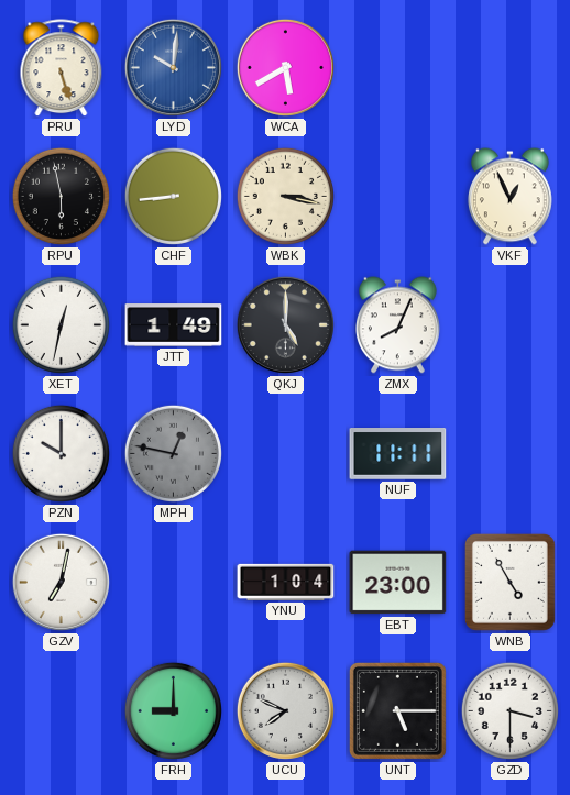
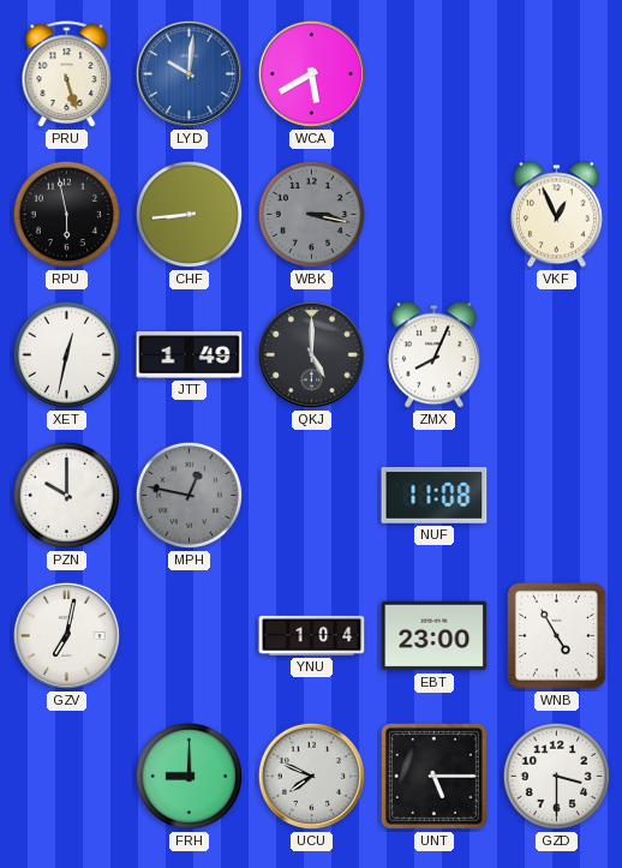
WBK dial: cream -> grey
NUF: 11:11 -> 11:08
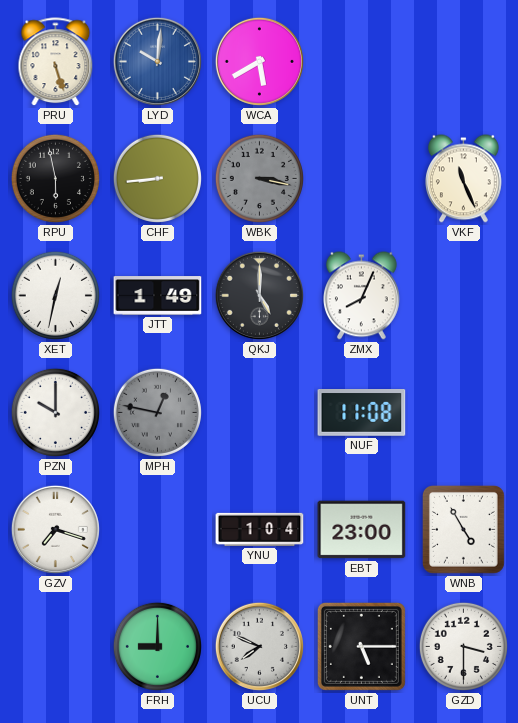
VKF: 12:56 -> 11:26
GZV: 7:02 -> 7:18
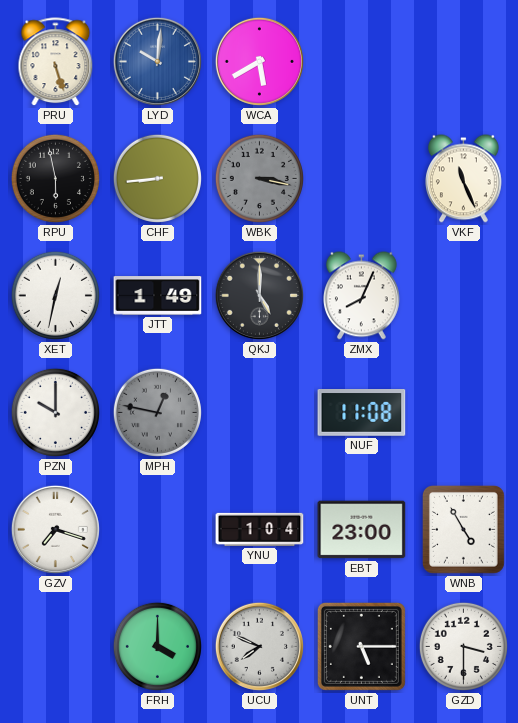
FRH: 9:00 -> 4:00
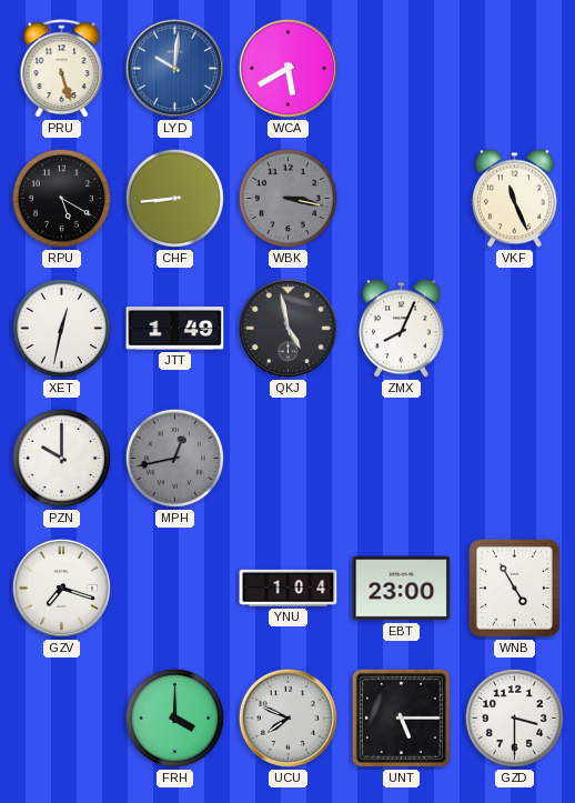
RPU: 5:58 -> 5:20
QKJ: 5:00 -> 4:58
MPH: 12:47 -> 12:43
NUF: 11:08 -> none
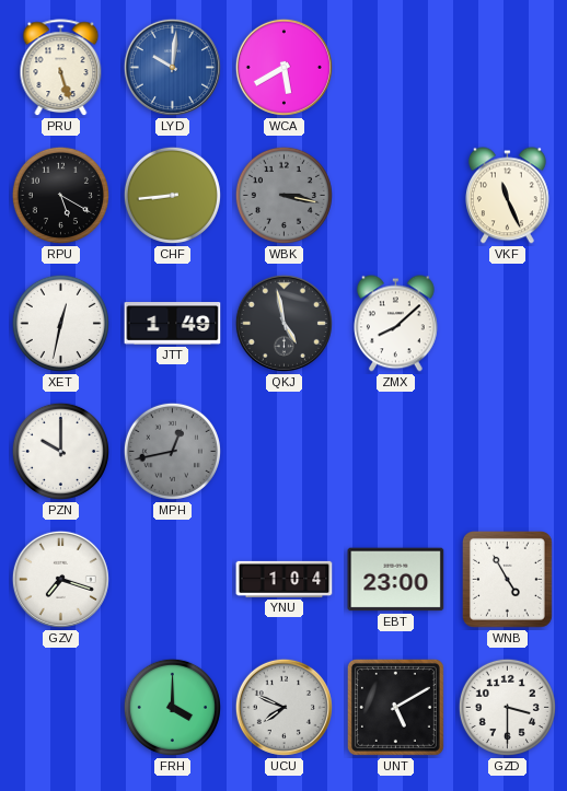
ZMX: 8:04 -> 8:08
UNT: 5:15 -> 5:10
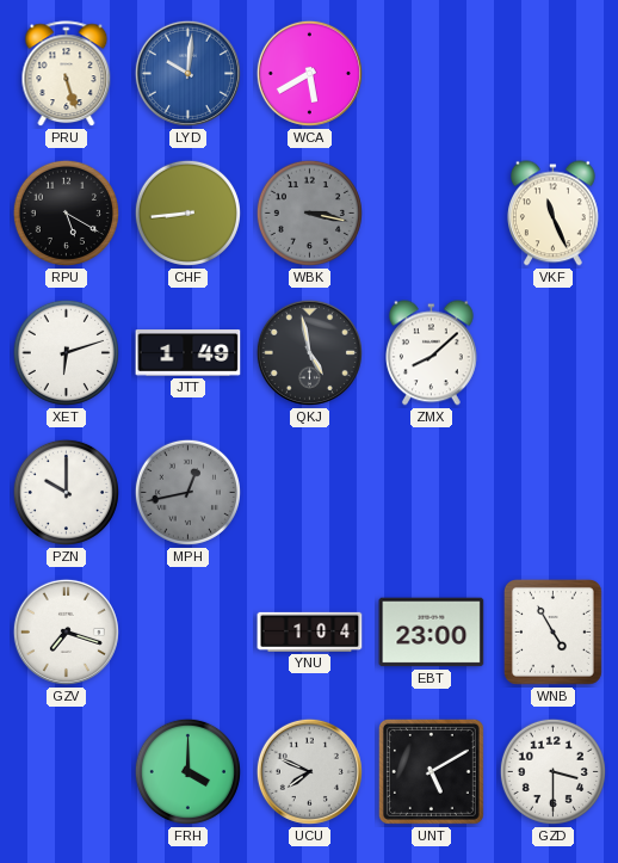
XET: 12:32 -> 6:12
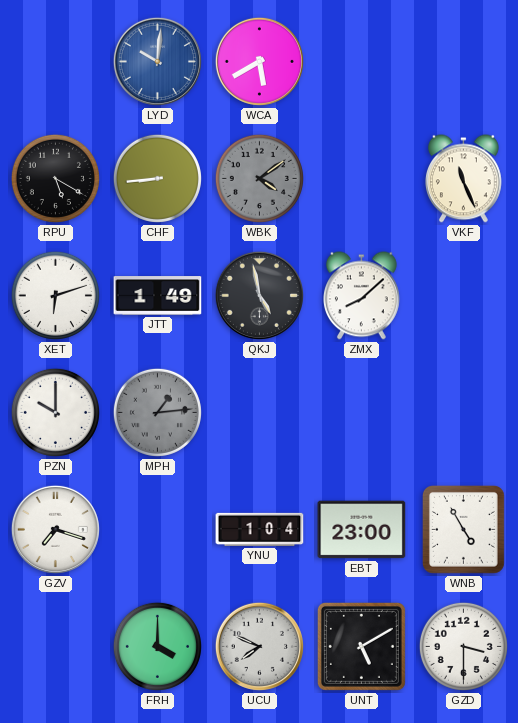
PRU: 5:27 -> none
WBK: 3:17 -> 4:09
MPH: 12:43 -> 1:14
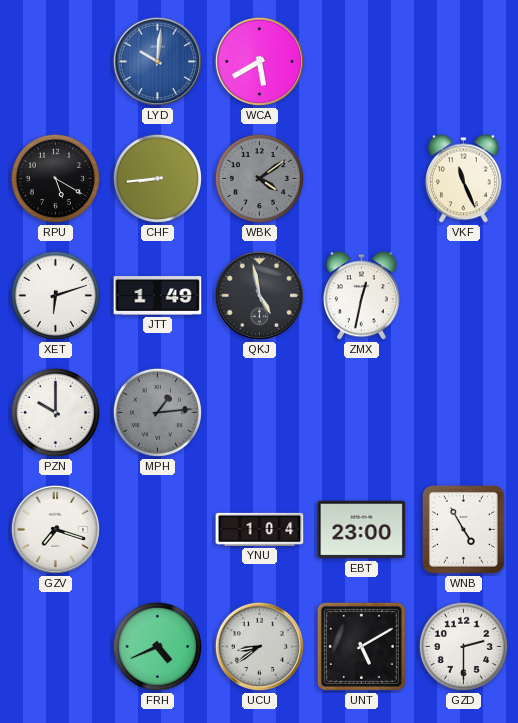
ZMX: 8:08 -> 12:32
FRH: 4:00 -> 4:41
UCU: 7:49 -> 8:39
GZD: 3:30 -> 2:30
